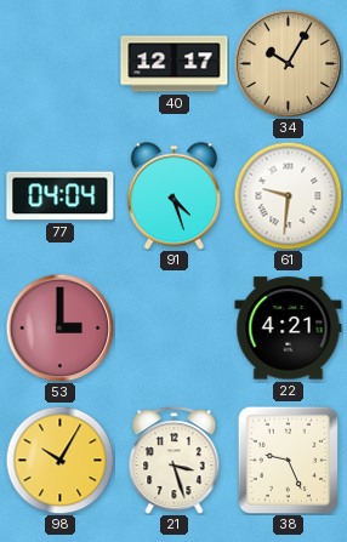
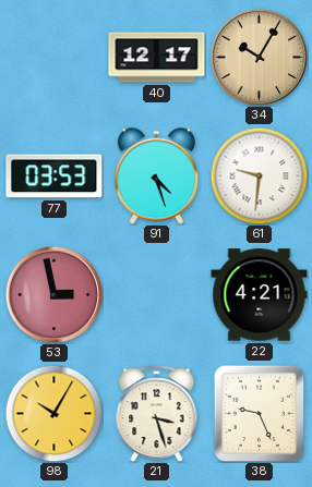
77: 04:04 -> 03:53
53: 3:00 -> 2:58
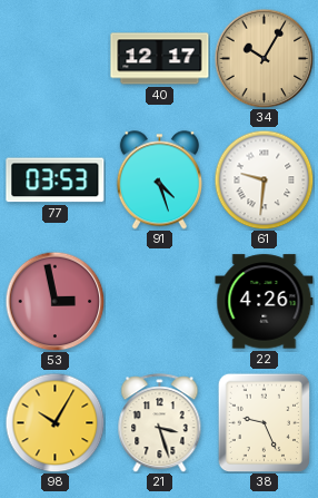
22: 4:21 -> 4:26
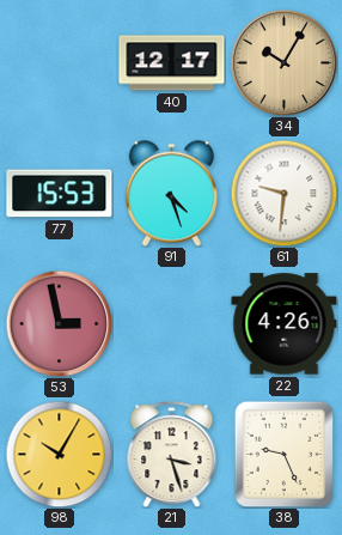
77: 03:53 -> 15:53
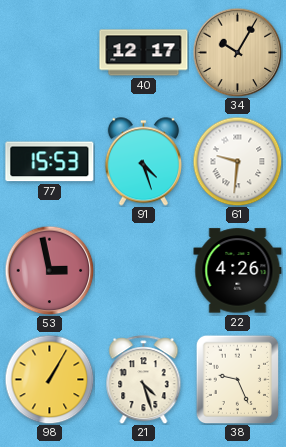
98: 10:05 -> 1:05
21: 3:27 -> 4:27
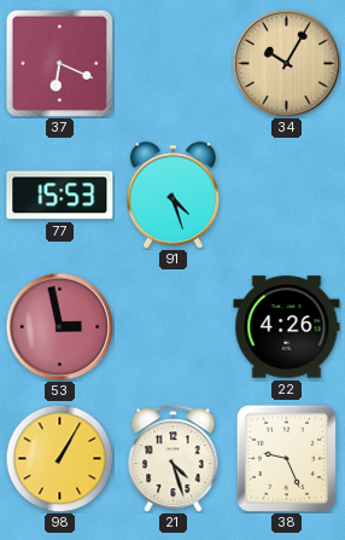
37: none -> 6:19
40: 12:17 -> none
61: 9:31 -> none
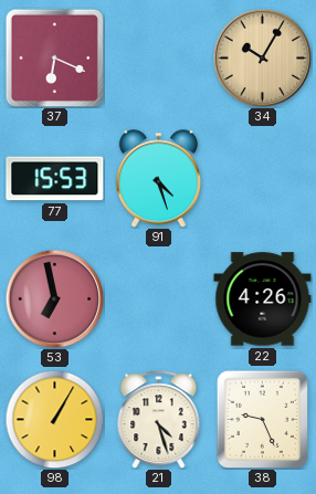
53: 2:58 -> 6:58
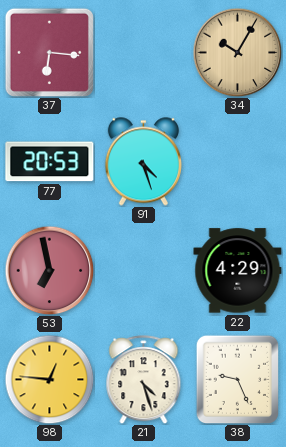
37: 6:19 -> 6:16
77: 15:53 -> 20:53
22: 4:26 -> 4:29
98: 1:05 -> 12:46
